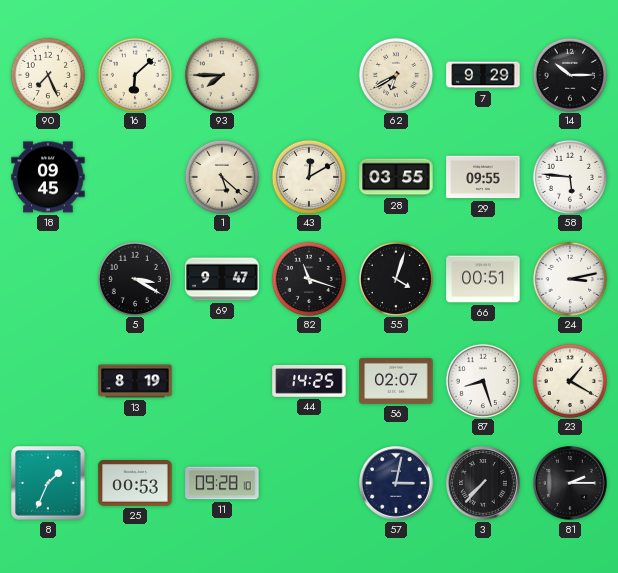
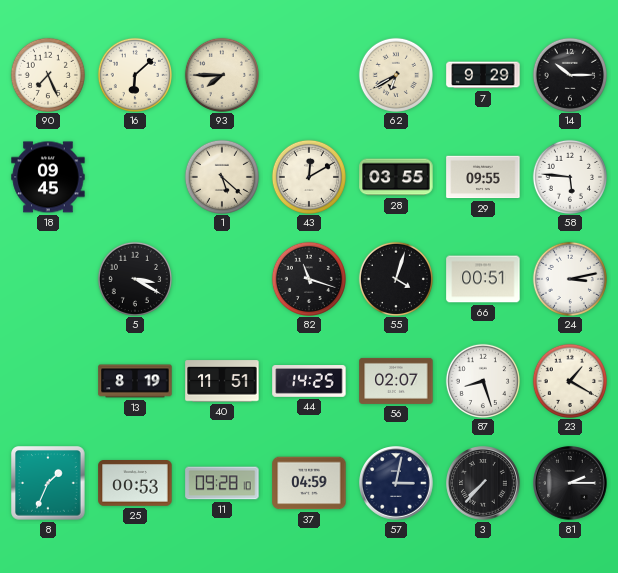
69: 9:47 -> none
40: none -> 11:51
37: none -> 04:59
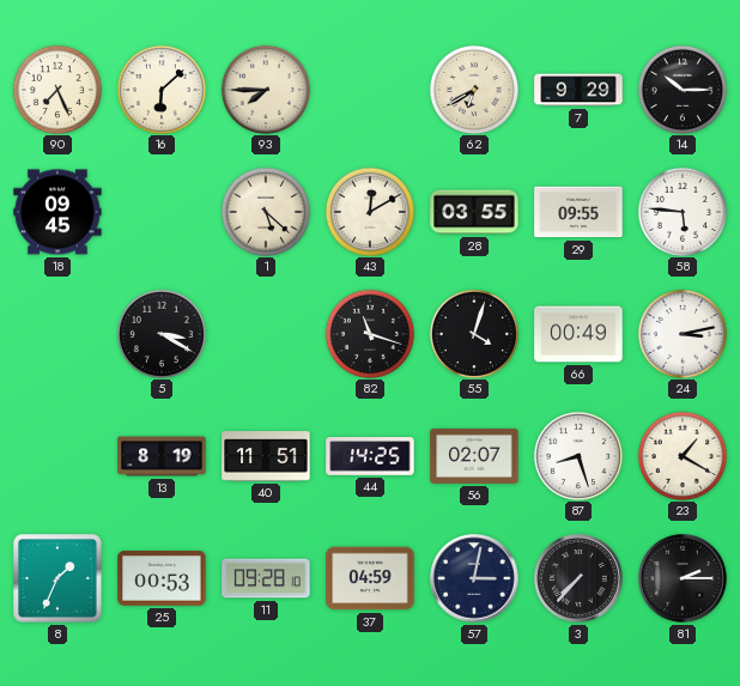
66: 00:51 -> 00:49
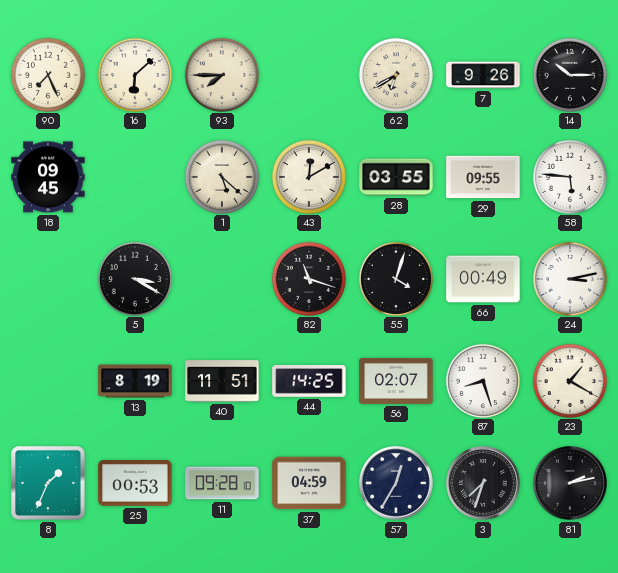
7: 9:29 -> 9:26
57: 3:02 -> 12:35
3: 7:37 -> 7:33
81: 2:15 -> 2:13
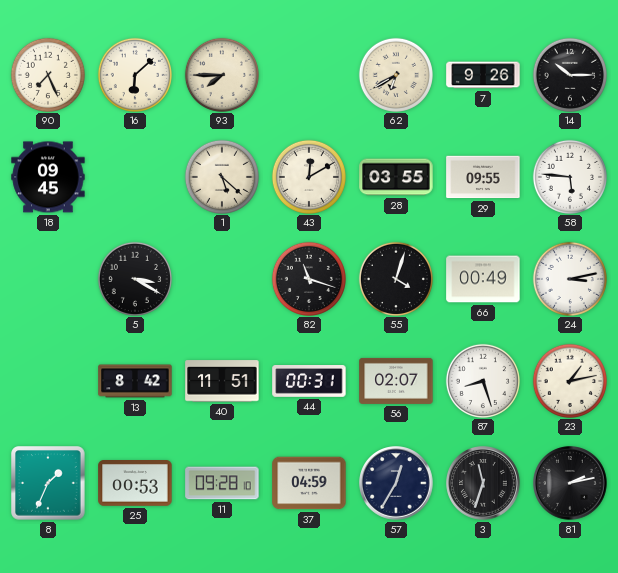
13: 8:19 -> 8:42
44: 14:25 -> 00:31
23: 1:20 -> 1:13
3: 7:33 -> 11:33
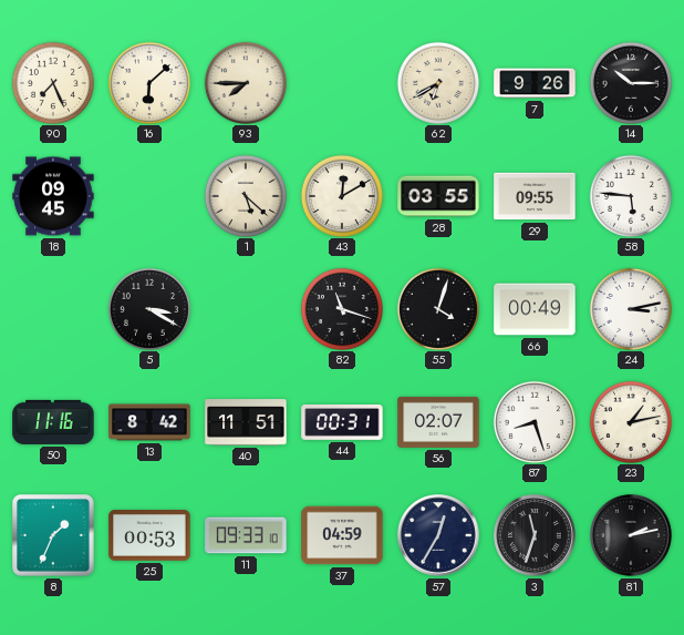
50: none -> 11:16
11: 09:28 -> 09:33
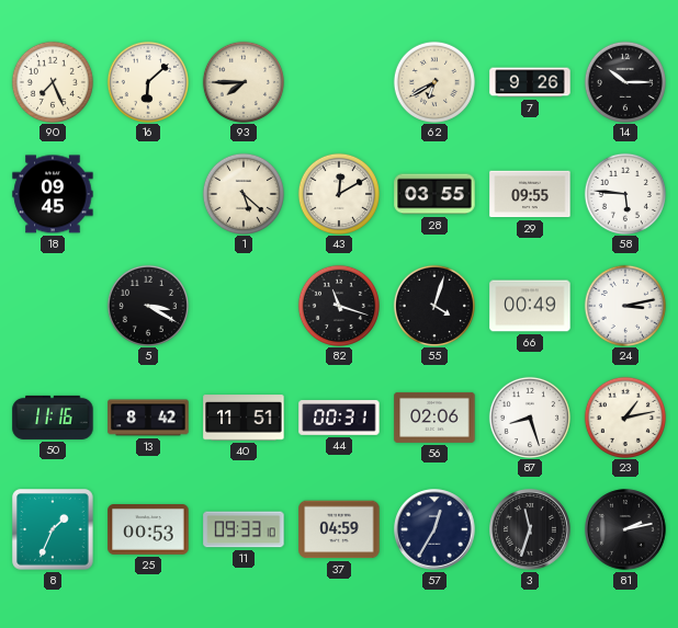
56: 02:07 -> 02:06
